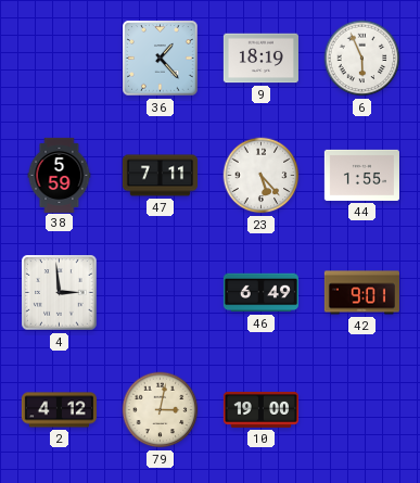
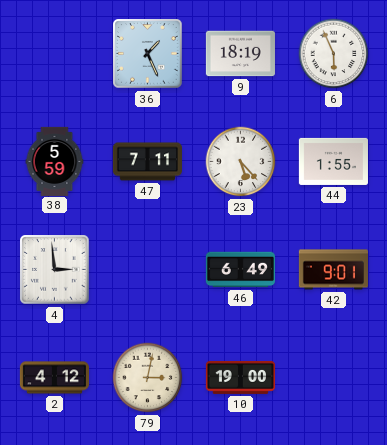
36: 1:23 -> 1:26
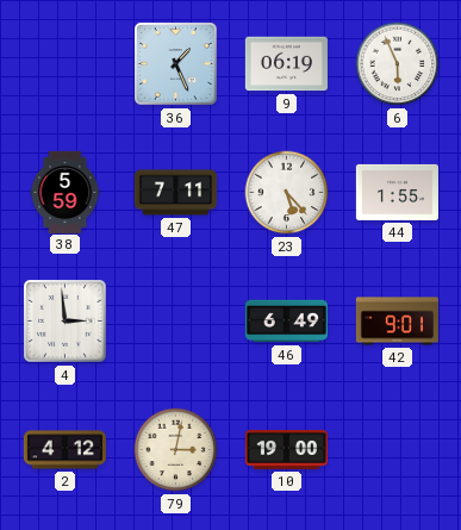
9: 18:19 -> 06:19
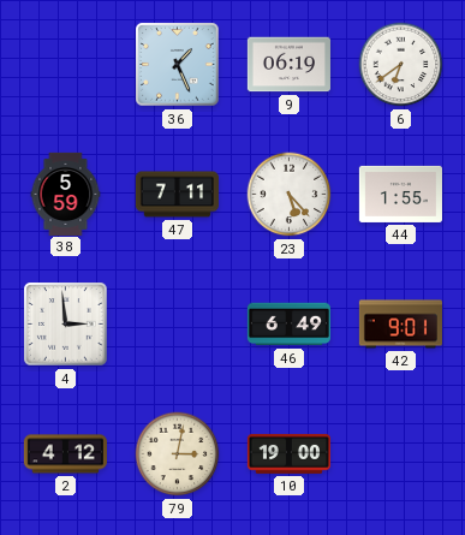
6: 5:56 -> 6:39
